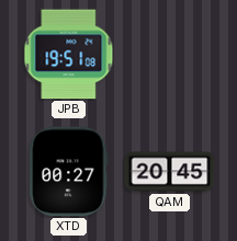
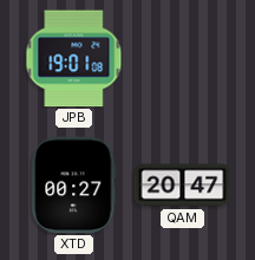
JPB: 19:51 -> 19:01
QAM: 20:45 -> 20:47
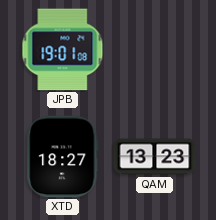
XTD: 00:27 -> 18:27
QAM: 20:47 -> 13:23
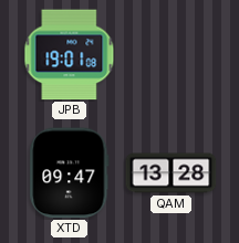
XTD: 18:27 -> 09:47
QAM: 13:23 -> 13:28
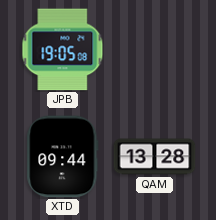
JPB: 19:01 -> 19:05
XTD: 09:47 -> 09:44
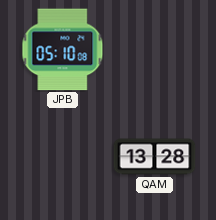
JPB: 19:05 -> 05:10
XTD: 09:44 -> none
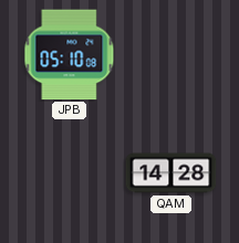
QAM: 13:28 -> 14:28
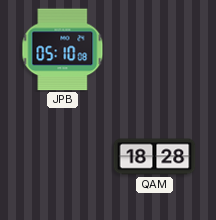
QAM: 14:28 -> 18:28
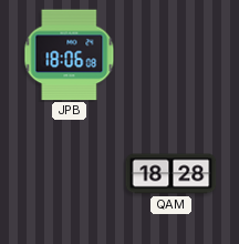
JPB: 05:10 -> 18:06
